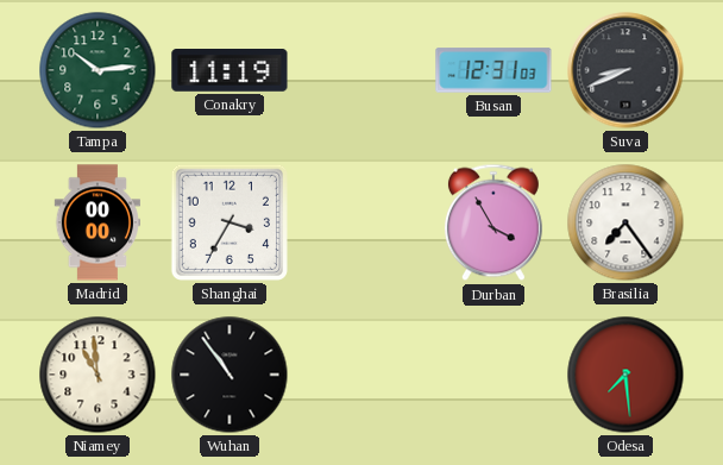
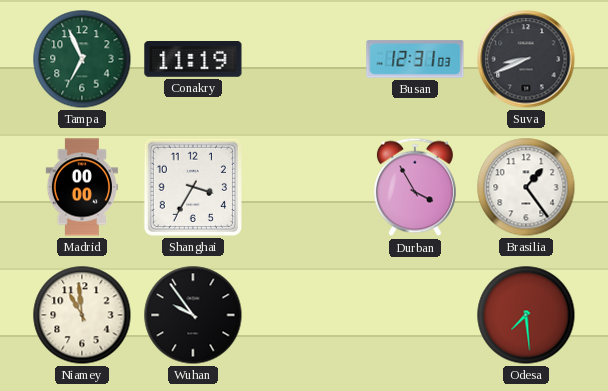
Tampa: 10:14 -> 6:56
Brasilia: 7:24 -> 1:24
Wuhan: 10:54 -> 9:54
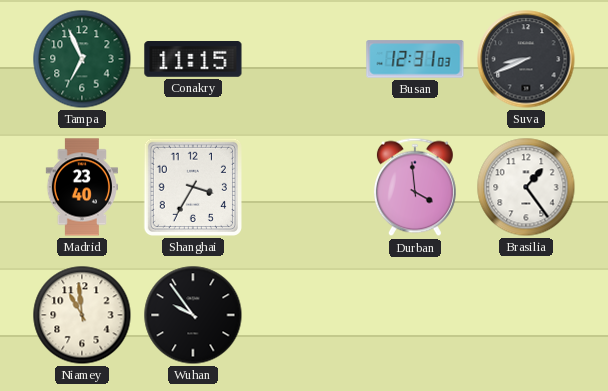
Conakry: 11:19 -> 11:15
Madrid: 00:00 -> 23:40
Durban: 3:55 -> 3:59
Odesa: 7:29 -> none
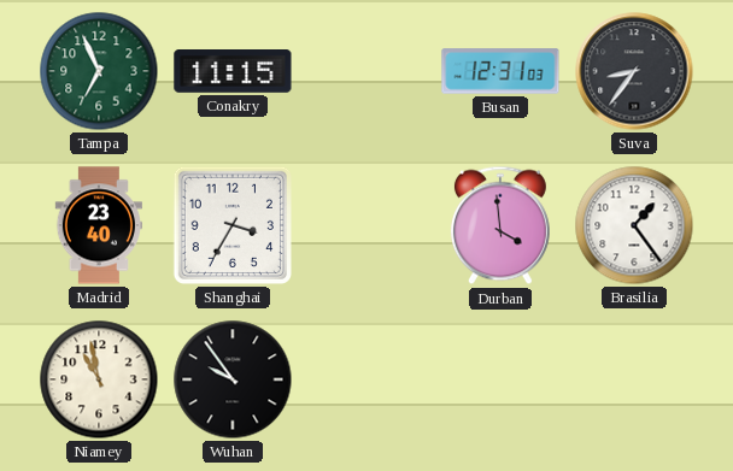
Suva: 8:41 -> 8:36
Niamey: 10:59 -> 10:58
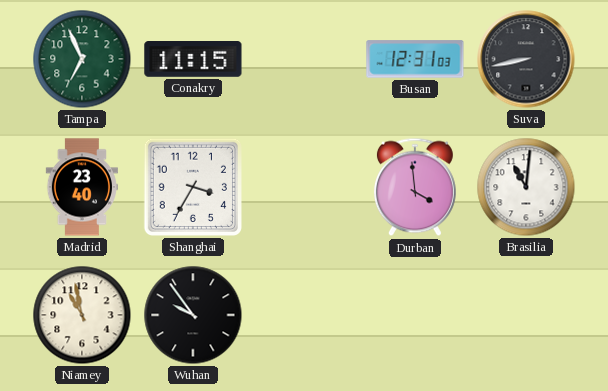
Suva: 8:36 -> 8:43
Brasilia: 1:24 -> 11:01
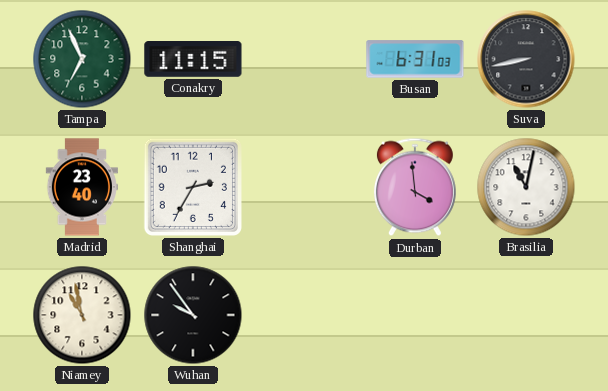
Busan: 12:31 -> 6:31
Shanghai: 3:35 -> 2:35
Brasilia: 11:01 -> 11:02
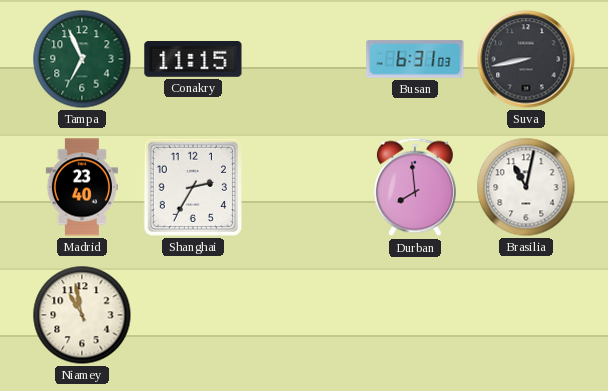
Durban: 3:59 -> 7:59
Wuhan: 9:54 -> none
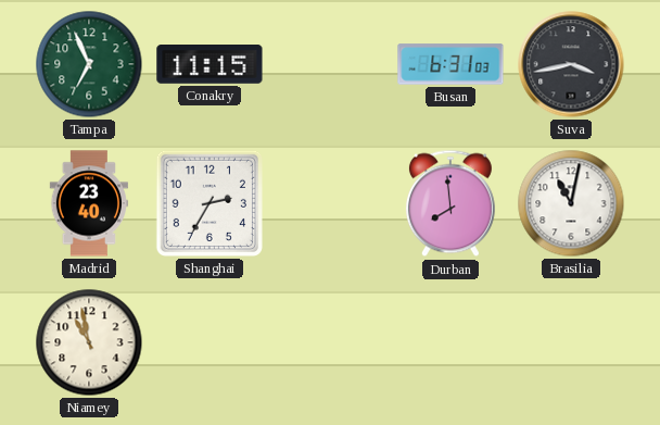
Suva: 8:43 -> 3:43
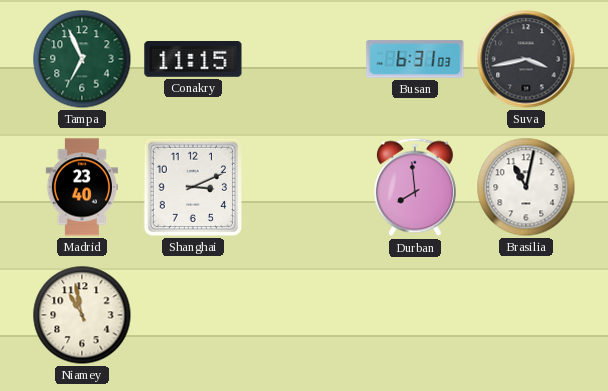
Shanghai: 2:35 -> 3:11
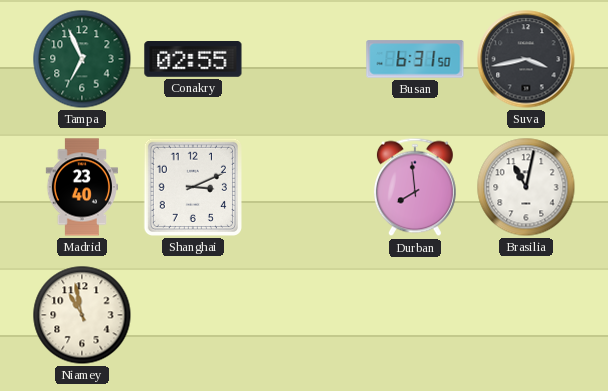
Conakry: 11:15 -> 02:55
Busan: 6:31:03 -> 6:31:50
